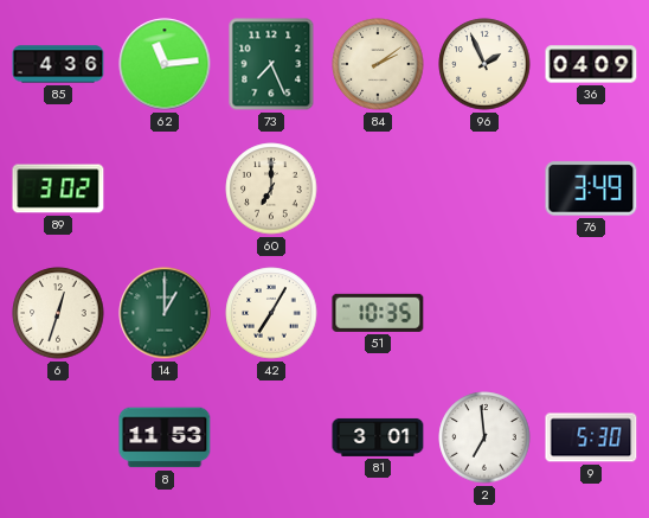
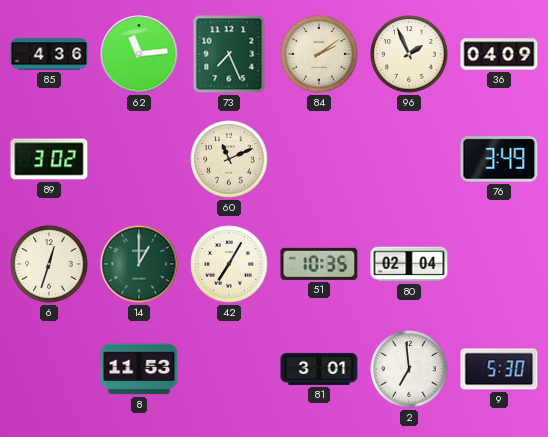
60: 7:00 -> 11:11
80: none -> 02:04
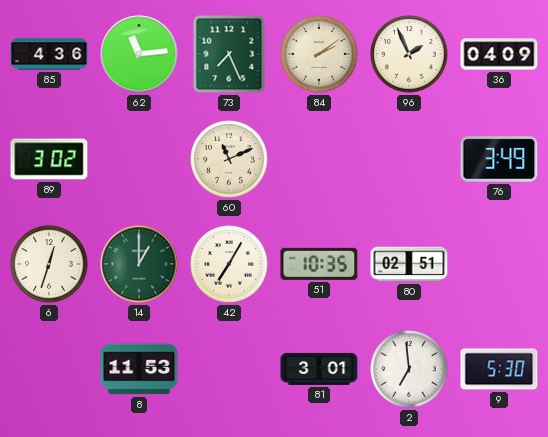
80: 02:04 -> 02:51
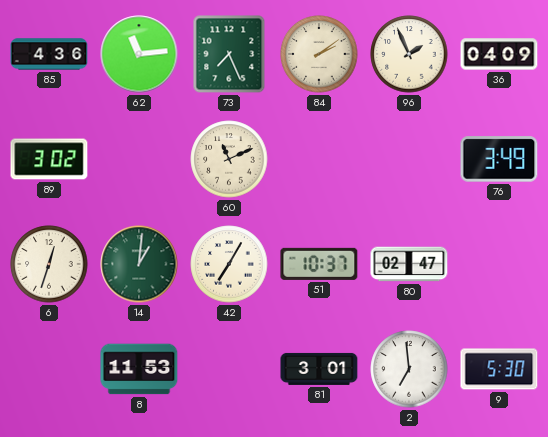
14: 1:00 -> 1:01
51: 10:35 -> 10:37
80: 02:51 -> 02:47
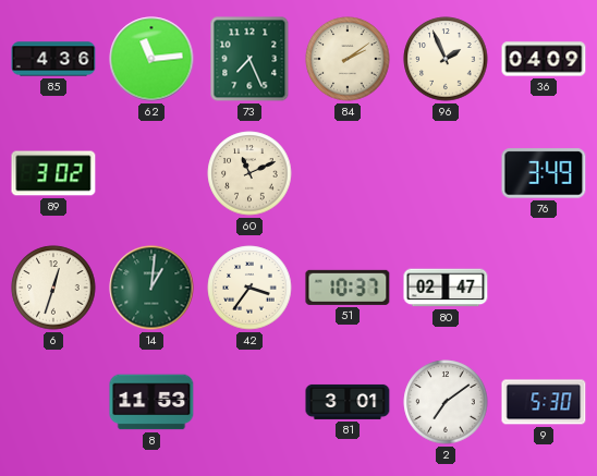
42: 7:05 -> 3:36
2: 6:59 -> 7:09
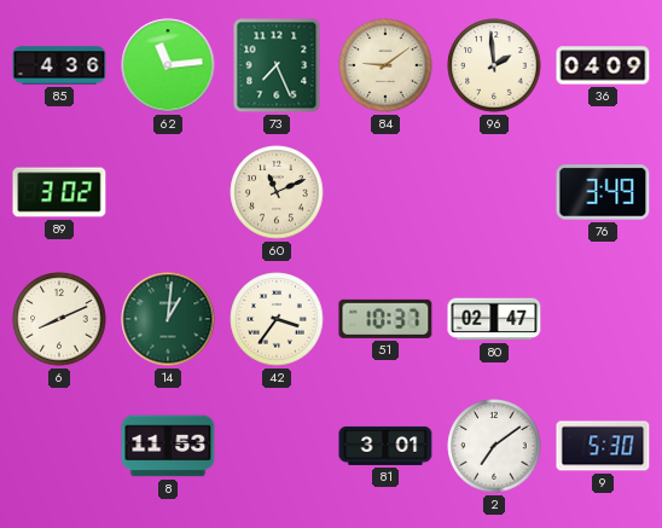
84: 2:09 -> 9:09
96: 1:56 -> 1:59
6: 12:33 -> 8:11
